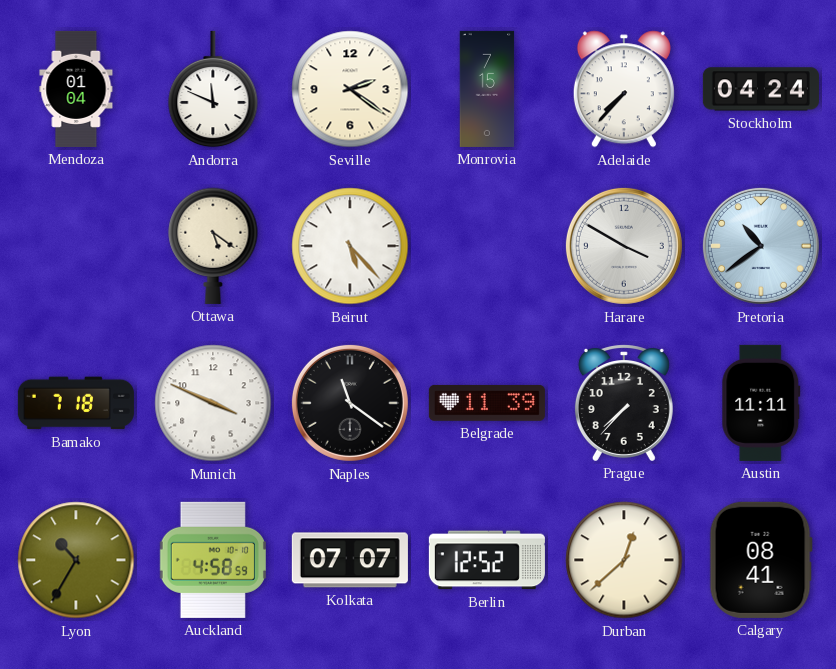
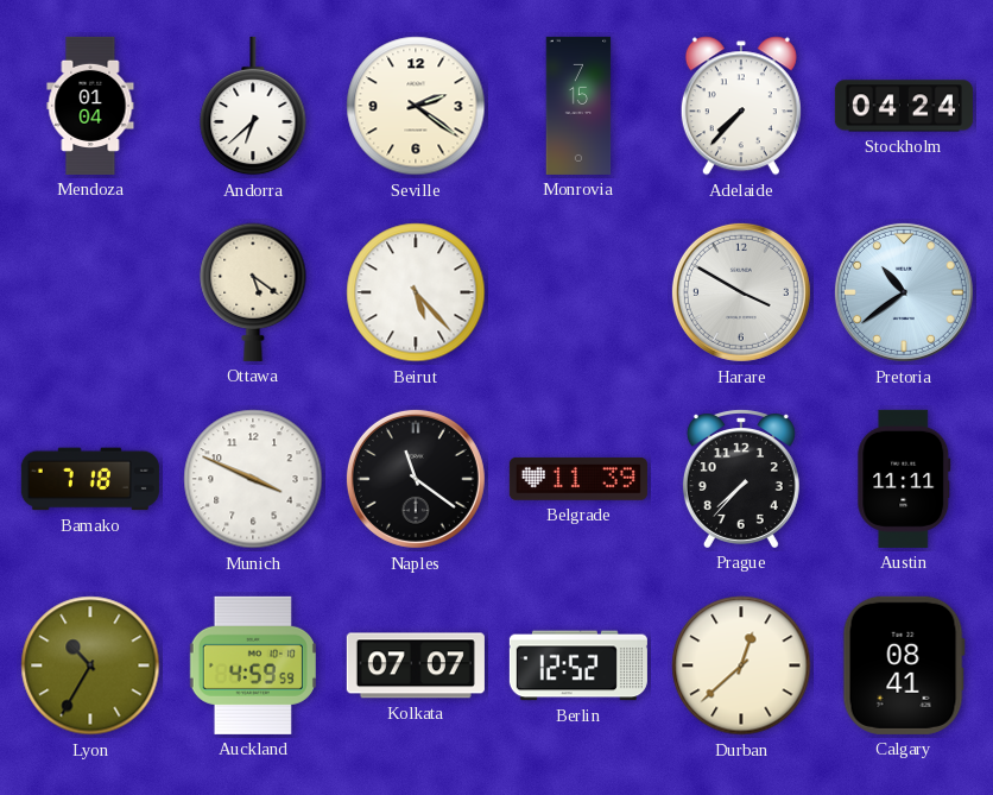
Andorra: 11:49 -> 6:38
Auckland: 4:58 -> 4:59
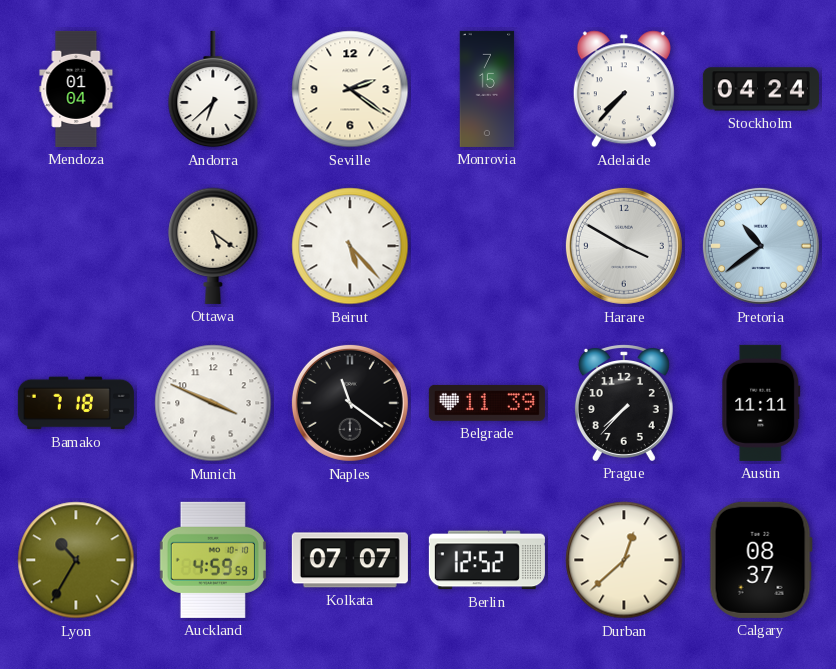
Calgary: 08:41 -> 08:37
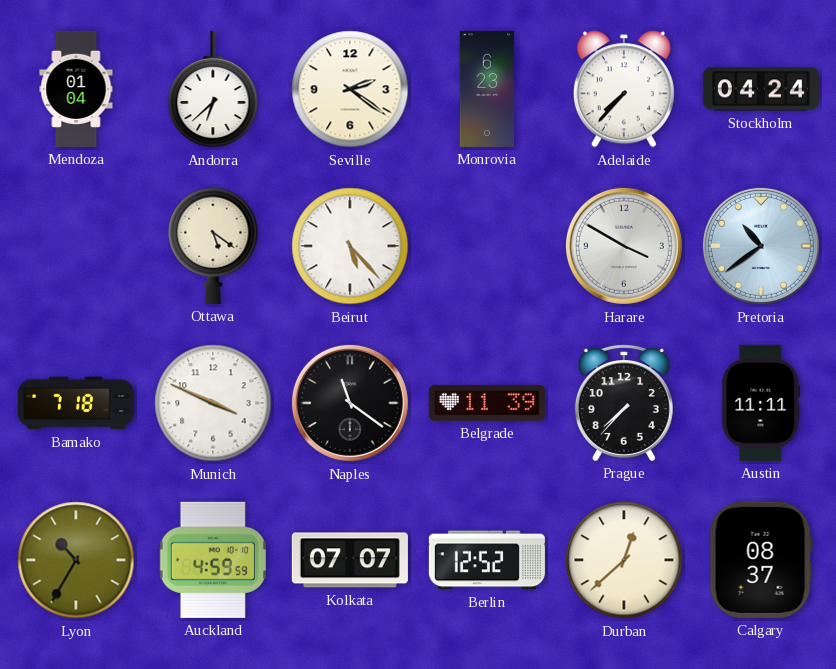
Monrovia: 7:15 -> 6:23
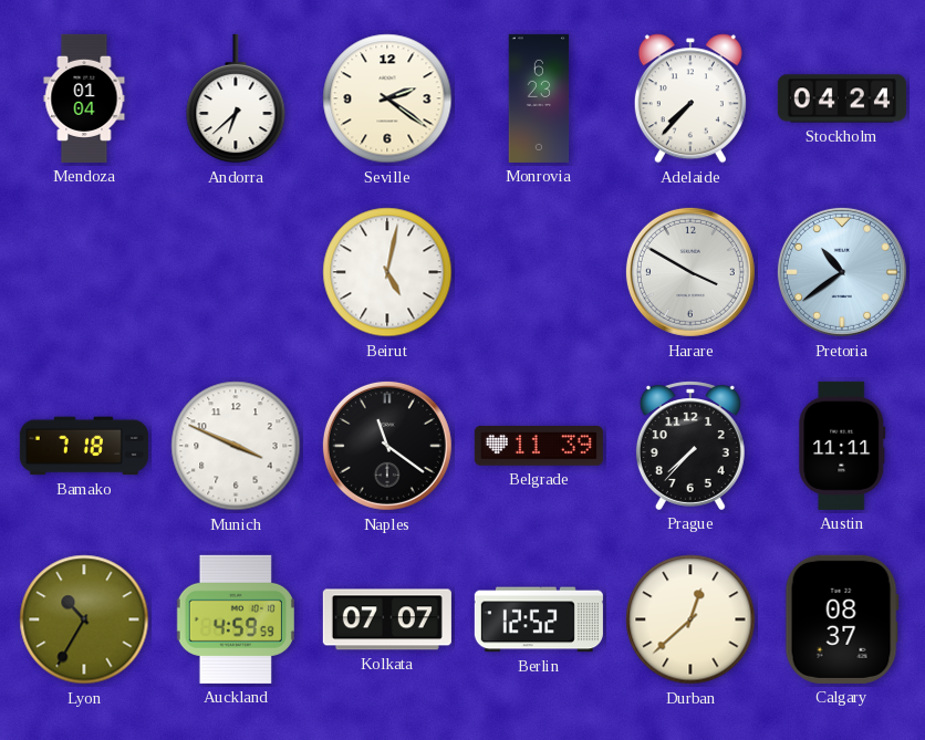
Ottawa: 5:21 -> none
Beirut: 5:23 -> 5:02
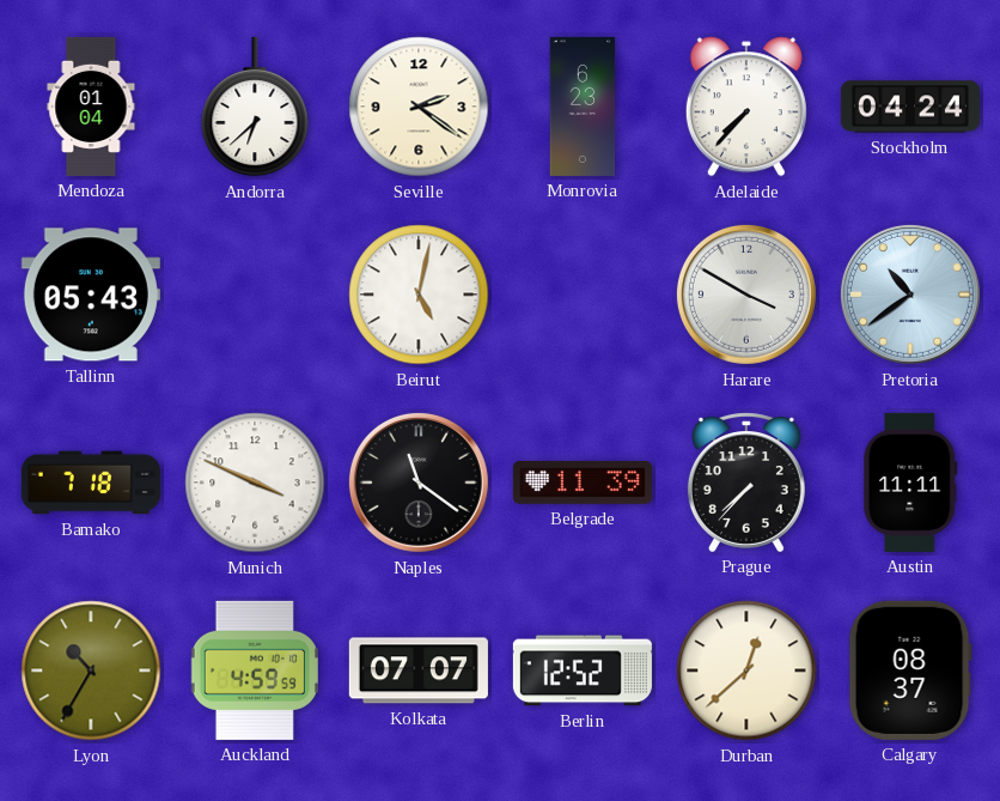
Tallinn: none -> 05:43
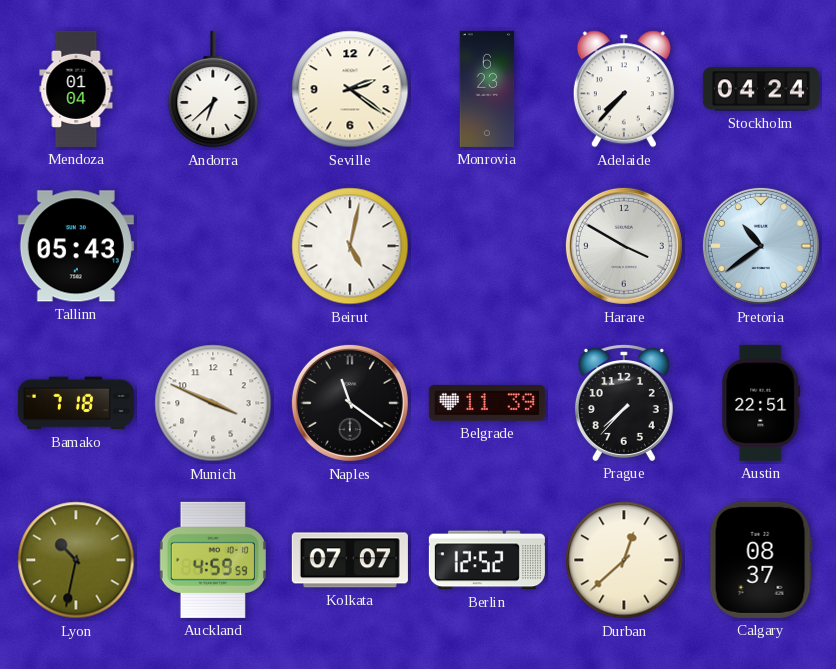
Austin: 11:11 -> 22:51
Lyon: 10:35 -> 10:32
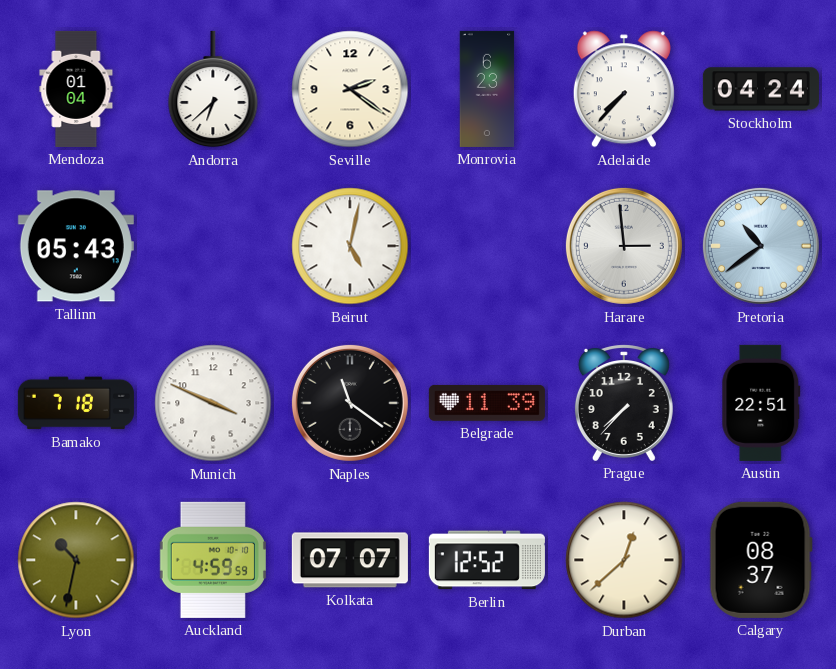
Harare: 3:50 -> 2:59
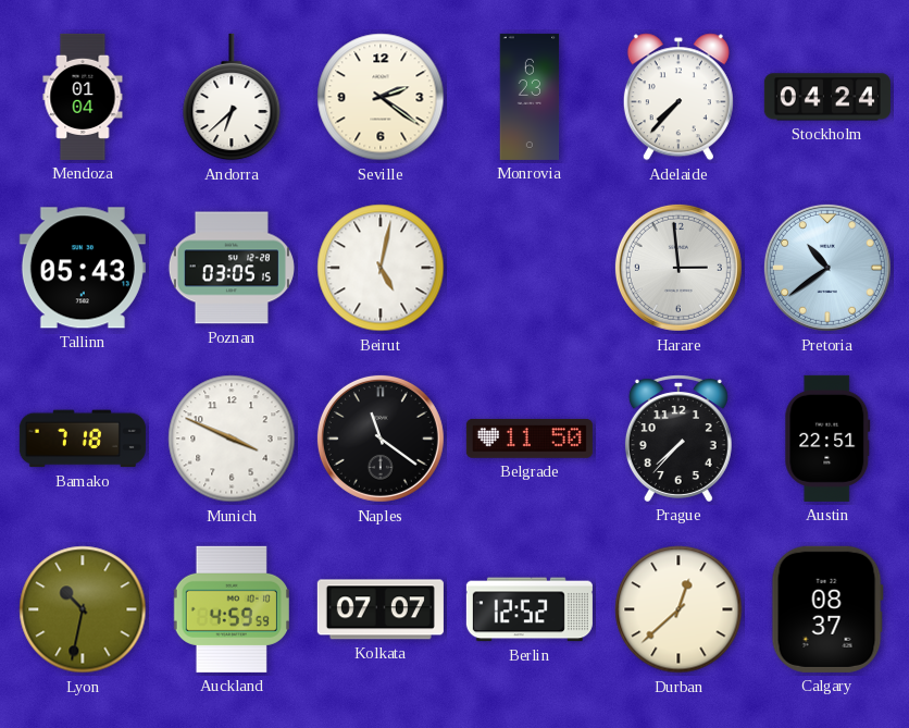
Poznan: none -> 03:05
Belgrade: 11:39 -> 11:50
